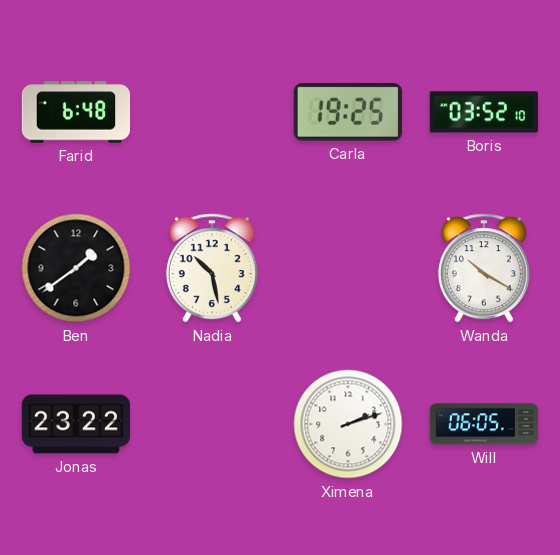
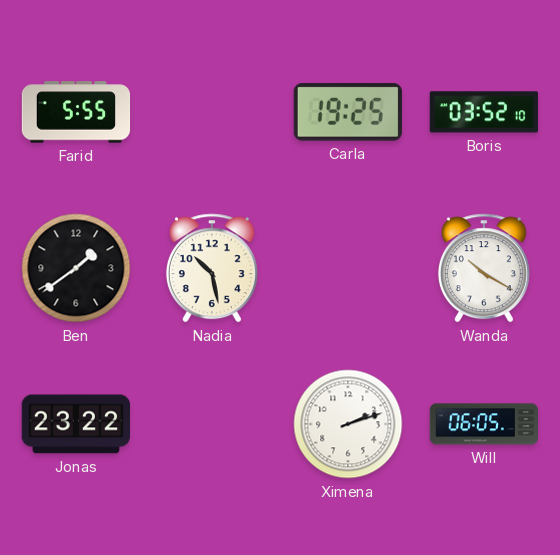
Farid: 6:48 -> 5:55
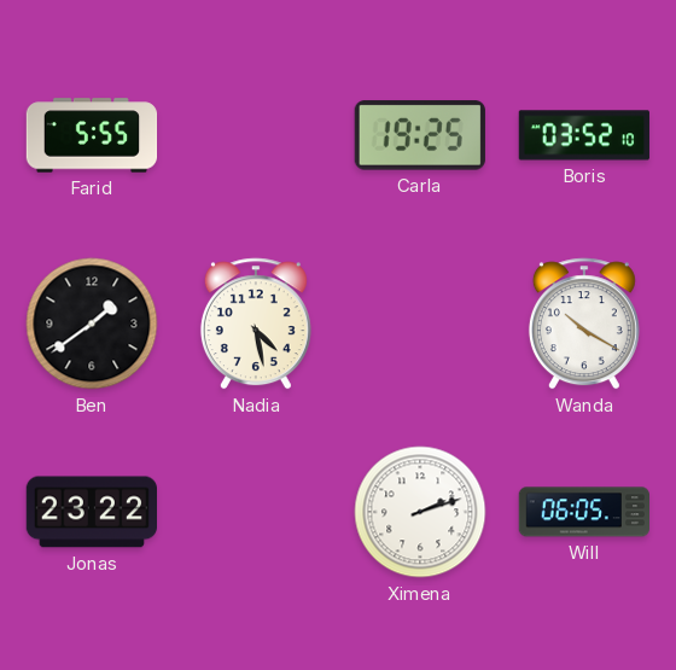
Nadia: 10:28 -> 4:28
